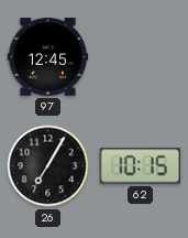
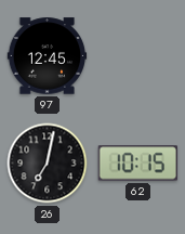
26: 7:05 -> 7:02
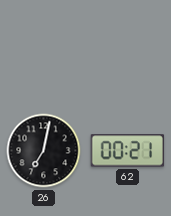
97: 12:45 -> none
62: 10:15 -> 00:21
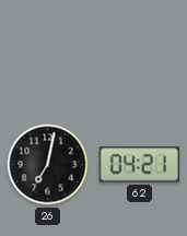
62: 00:21 -> 04:21
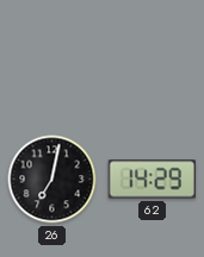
62: 04:21 -> 14:29
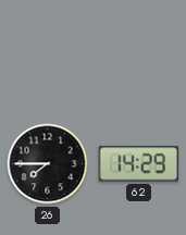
26: 7:02 -> 7:45
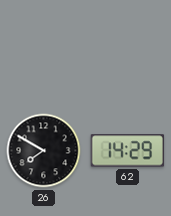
26: 7:45 -> 7:50
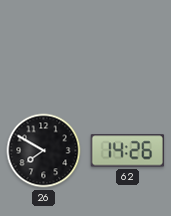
62: 14:29 -> 14:26
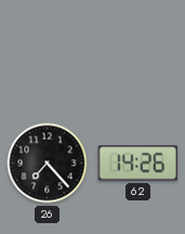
26: 7:50 -> 7:23
